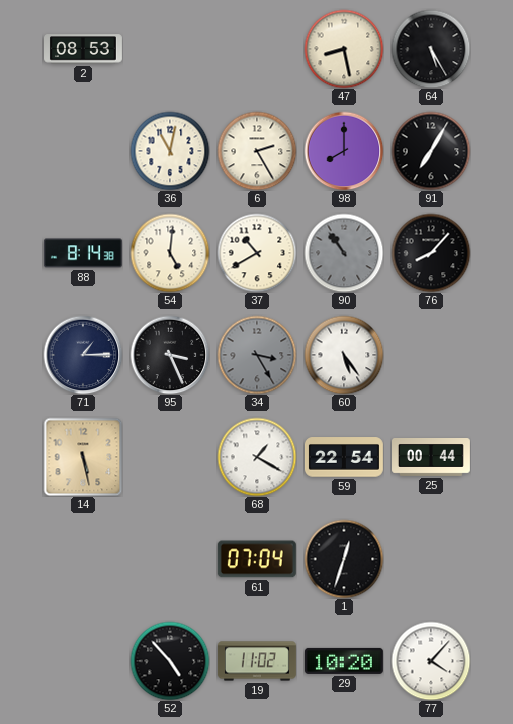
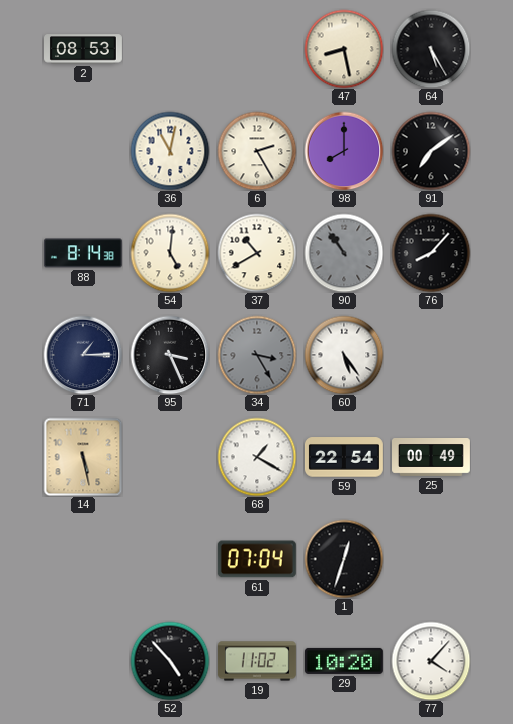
91: 7:05 -> 7:09
25: 00:44 -> 00:49
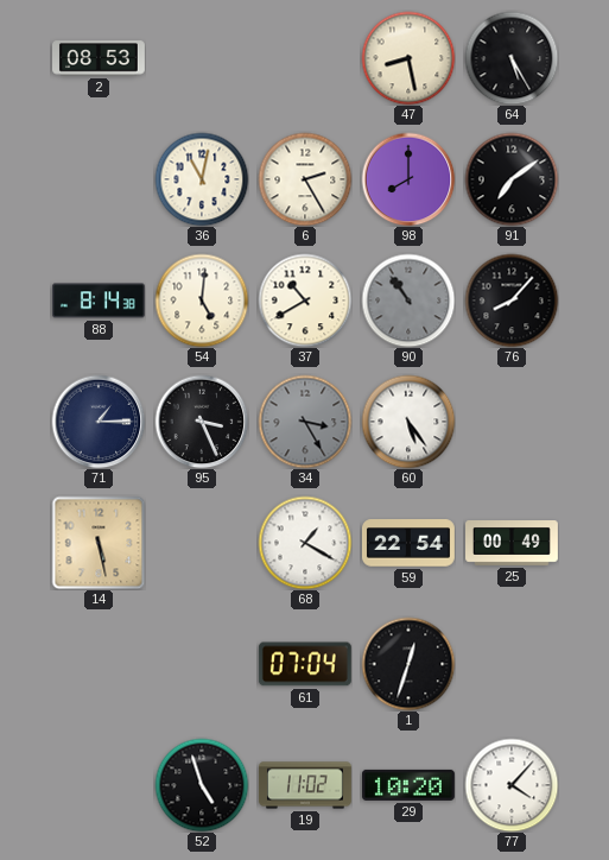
52: 4:53 -> 4:57
